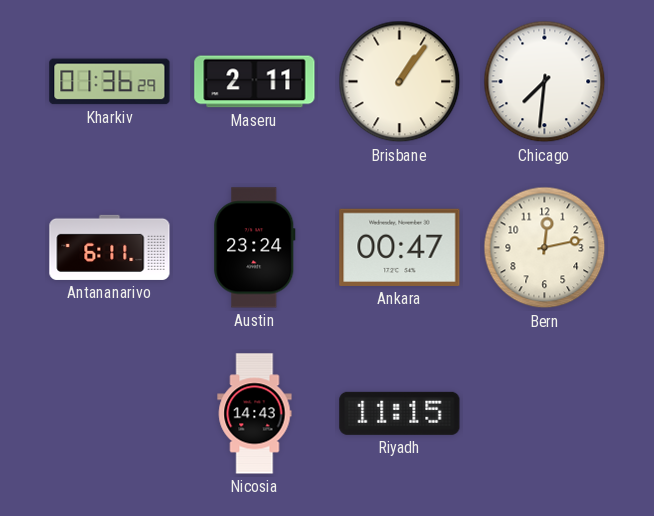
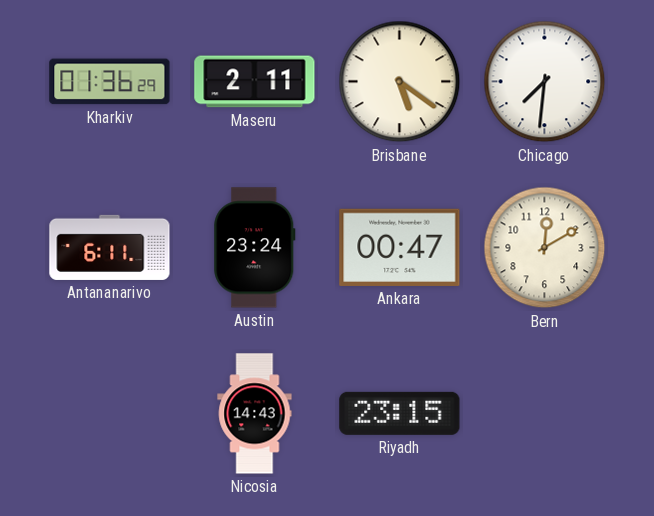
Brisbane: 1:06 -> 5:21
Bern: 12:13 -> 12:10
Riyadh: 11:15 -> 23:15
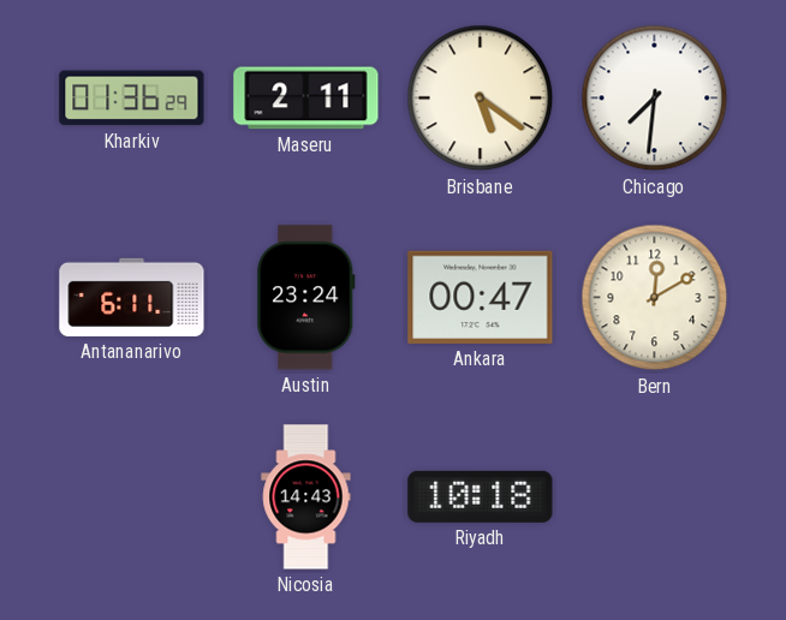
Riyadh: 23:15 -> 10:18
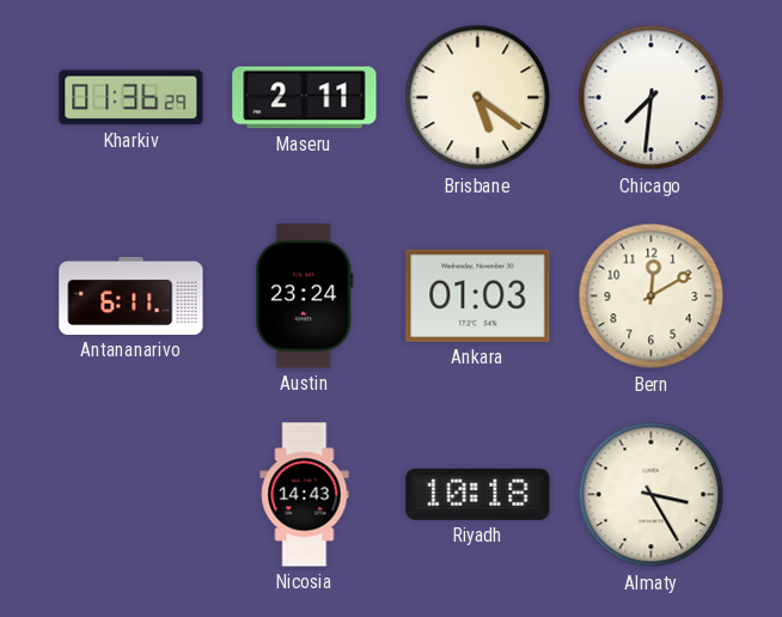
Ankara: 00:47 -> 01:03
Almaty: none -> 3:25
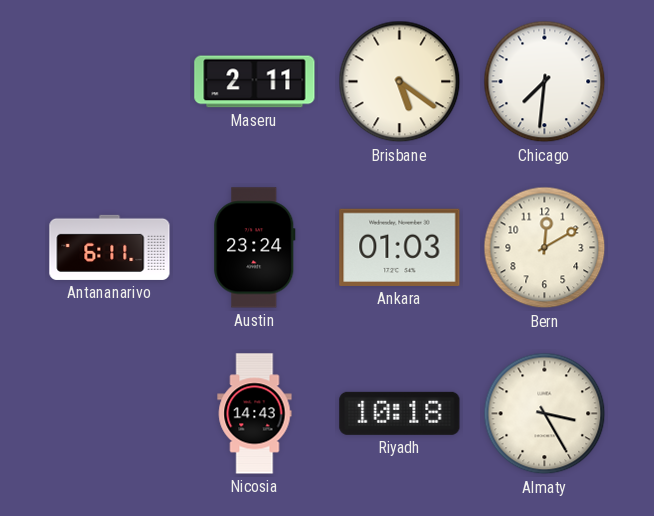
Kharkiv: 01:36 -> none
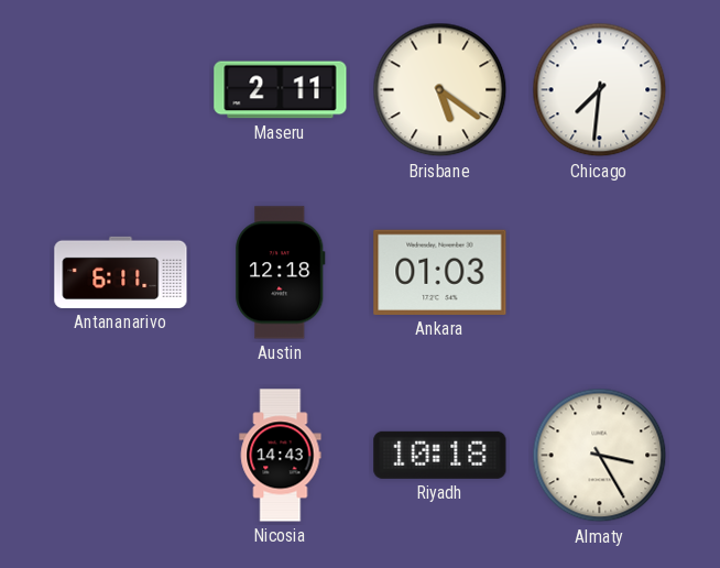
Austin: 23:24 -> 12:18
Bern: 12:10 -> none
